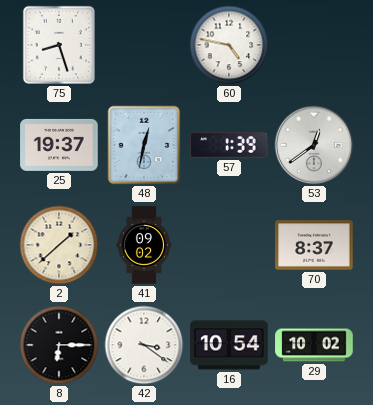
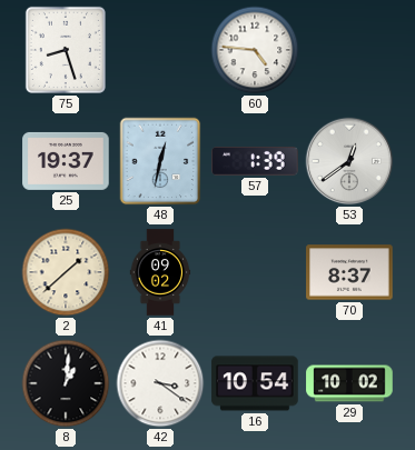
60: 4:47 -> 4:46
8: 6:15 -> 1:01
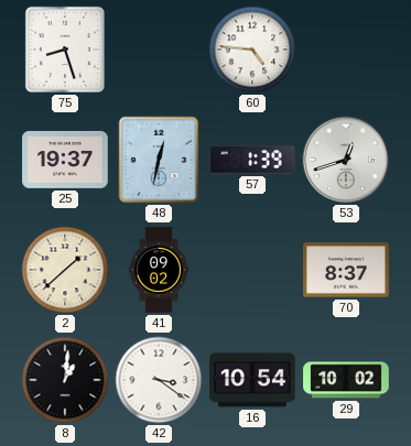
53: 12:39 -> 12:42
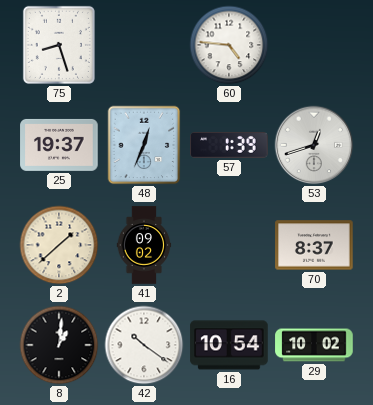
48: 12:32 -> 12:34
42: 3:21 -> 10:21
